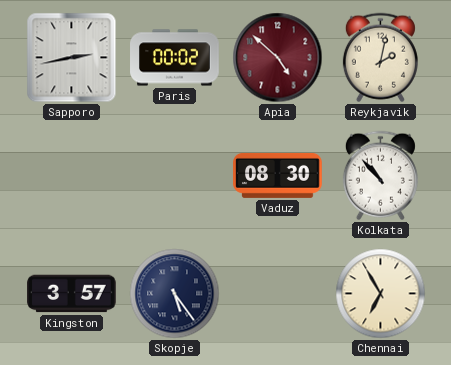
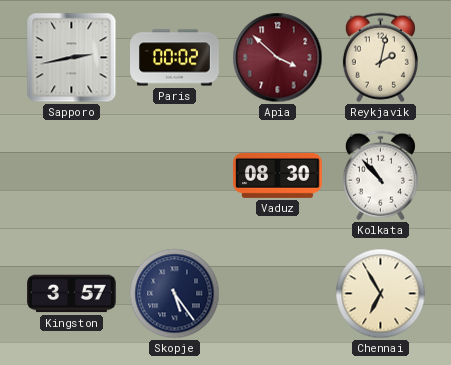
Apia: 4:52 -> 3:52
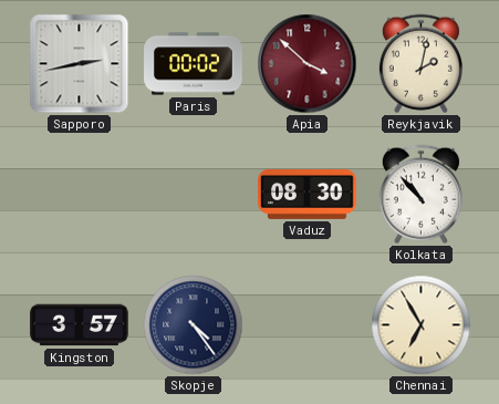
Skopje: 5:24 -> 4:24
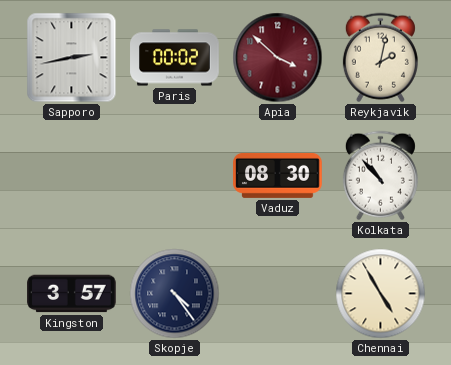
Chennai: 6:55 -> 4:55
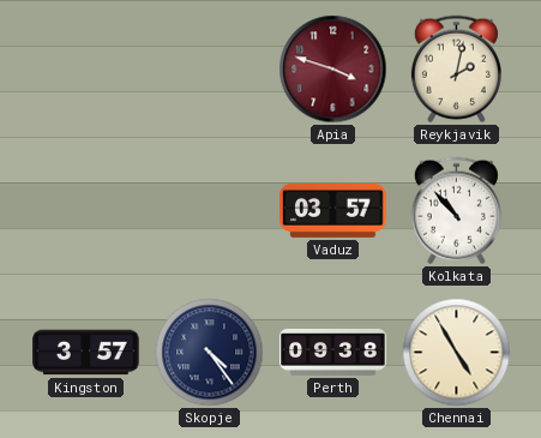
Sapporo: 2:43 -> none
Paris: 00:02 -> none
Apia: 3:52 -> 3:48
Vaduz: 08:30 -> 03:57
Perth: none -> 09:38
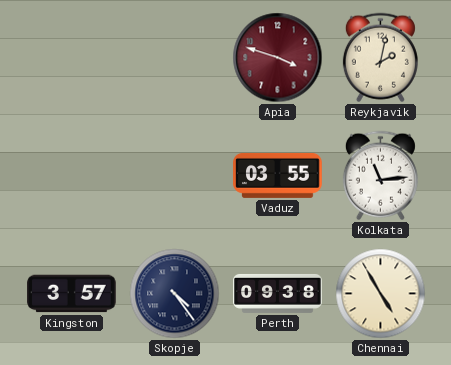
Vaduz: 03:57 -> 03:55
Kolkata: 10:53 -> 11:14
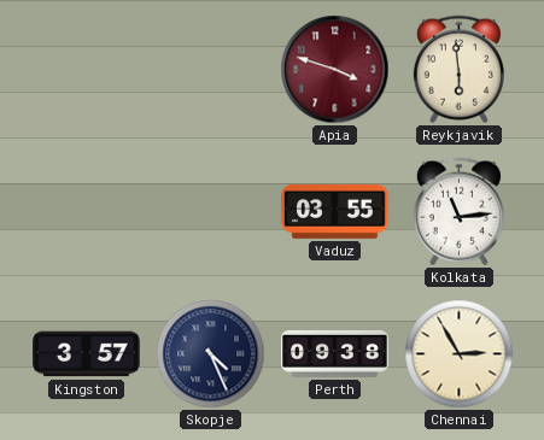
Reykjavik: 2:02 -> 5:59
Skopje: 4:24 -> 4:26
Chennai: 4:55 -> 2:55
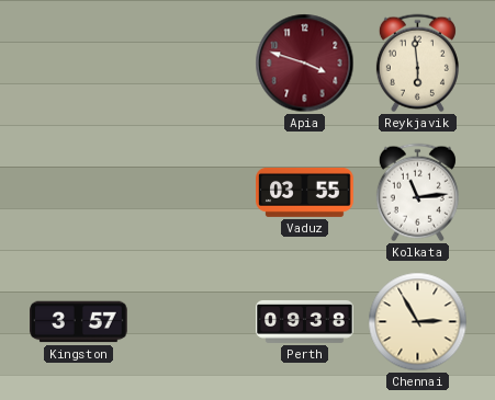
Skopje: 4:26 -> none
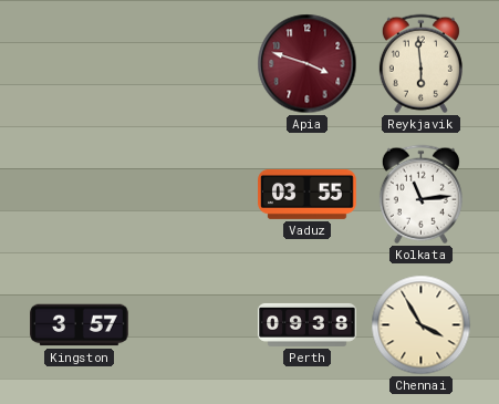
Chennai: 2:55 -> 3:55
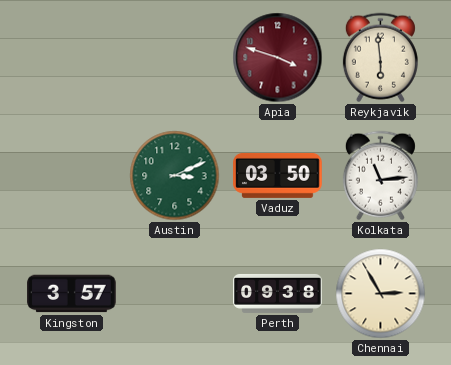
Austin: none -> 3:11
Vaduz: 03:55 -> 03:50
Chennai: 3:55 -> 2:55
